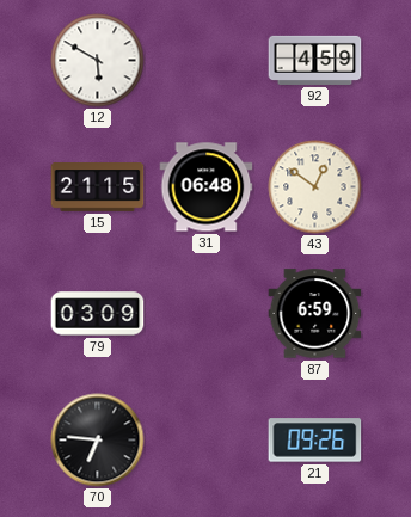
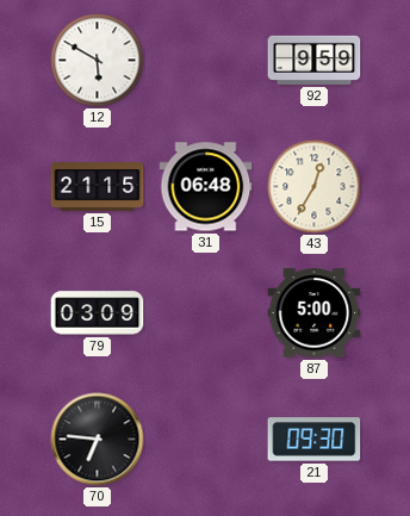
92: 4:59 -> 9:59
43: 12:51 -> 12:35
87: 6:59 -> 5:00
21: 09:26 -> 09:30
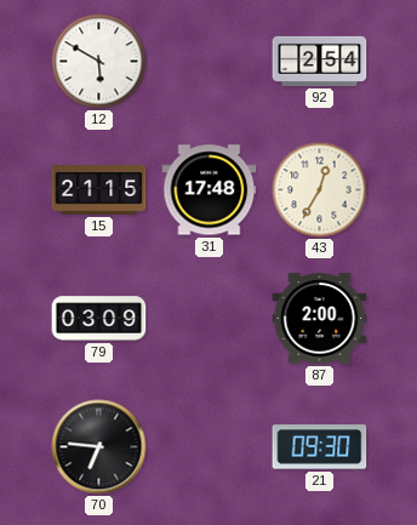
92: 9:59 -> 2:54
31: 06:48 -> 17:48
87: 5:00 -> 2:00
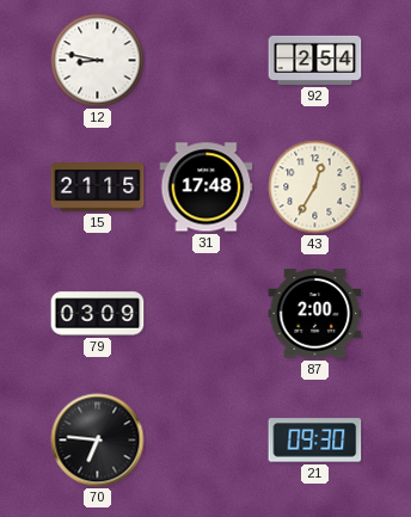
12: 5:50 -> 8:47
